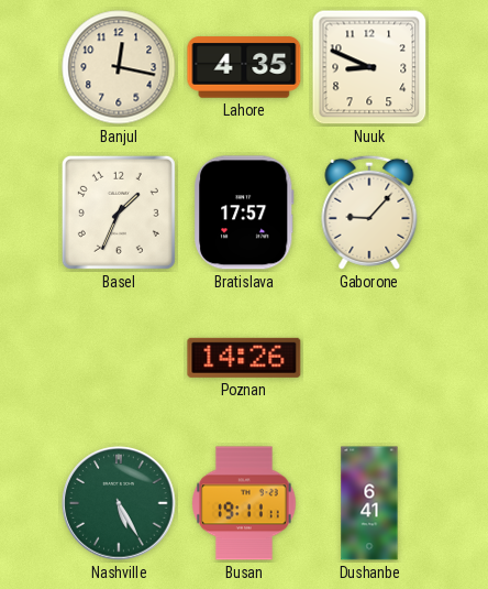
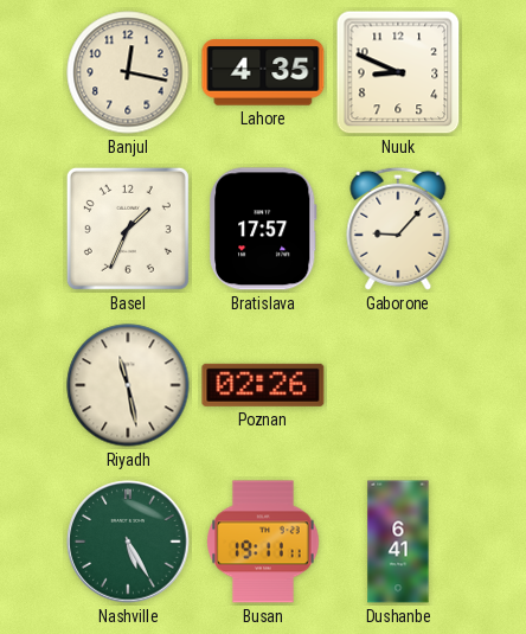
Riyadh: none -> 11:28
Poznan: 14:26 -> 02:26
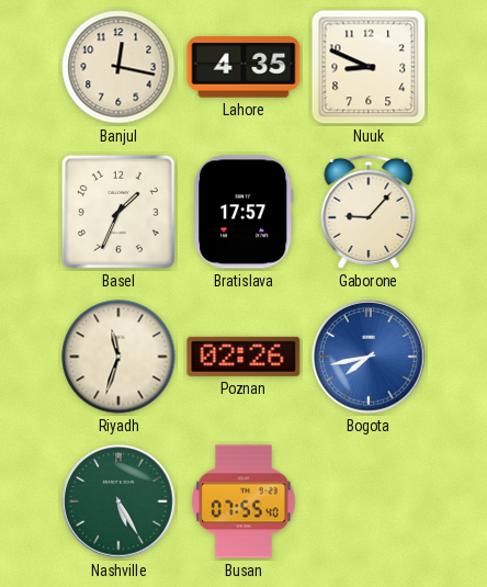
Riyadh: 11:28 -> 11:33
Bogota: none -> 7:43
Busan: 19:11 -> 07:55
Dushanbe: 6:41 -> none
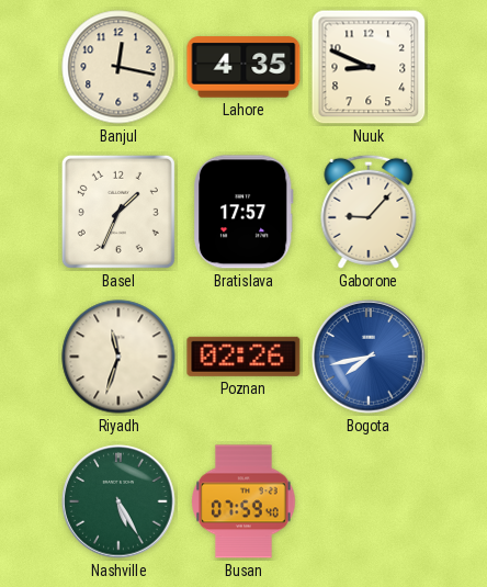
Busan: 07:55 -> 07:59
